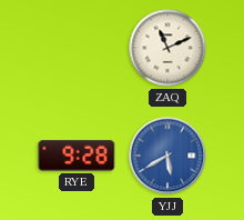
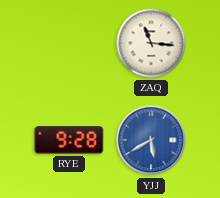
ZAQ: 11:11 -> 11:16
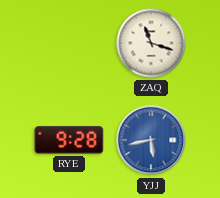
ZAQ: 11:16 -> 11:18
YJJ: 5:40 -> 5:43
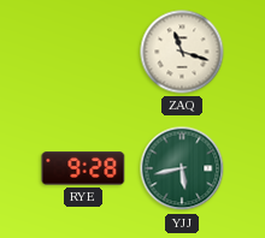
YJJ dial: blue -> green
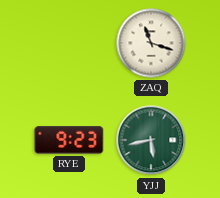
RYE: 9:28 -> 9:23
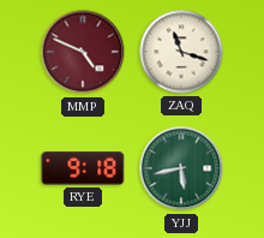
MMP: none -> 4:49
RYE: 9:23 -> 9:18
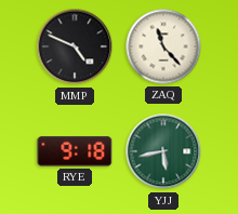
MMP dial: burgundy -> black
ZAQ: 11:18 -> 11:23
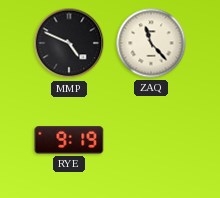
RYE: 9:18 -> 9:19
YJJ: 5:43 -> none
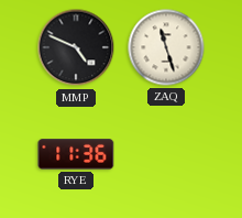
ZAQ: 11:23 -> 11:27
RYE: 9:19 -> 11:36
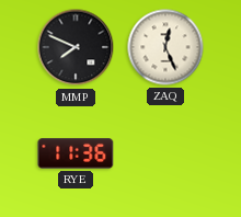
MMP: 4:49 -> 7:49
ZAQ: 11:27 -> 12:26
